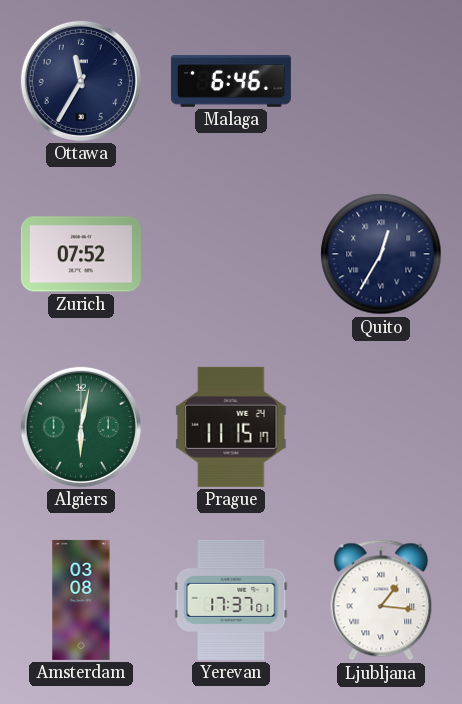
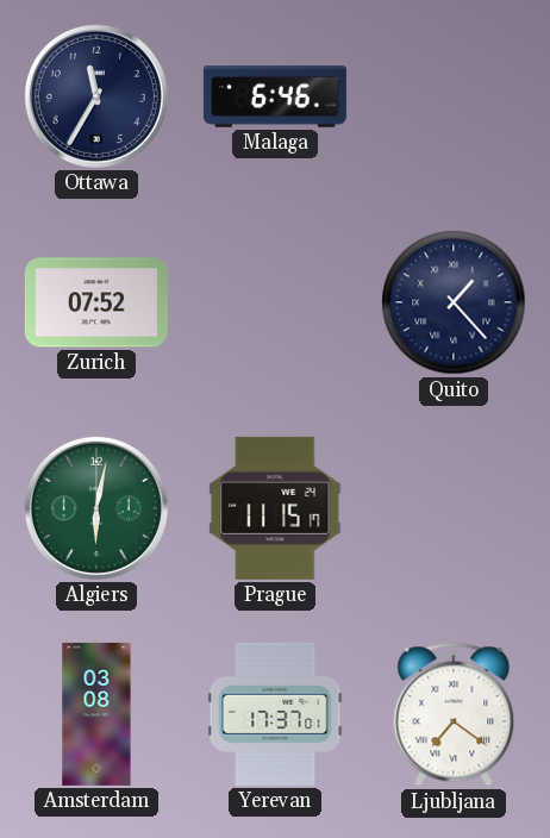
Quito: 12:35 -> 1:23
Ljubljana: 1:16 -> 7:21
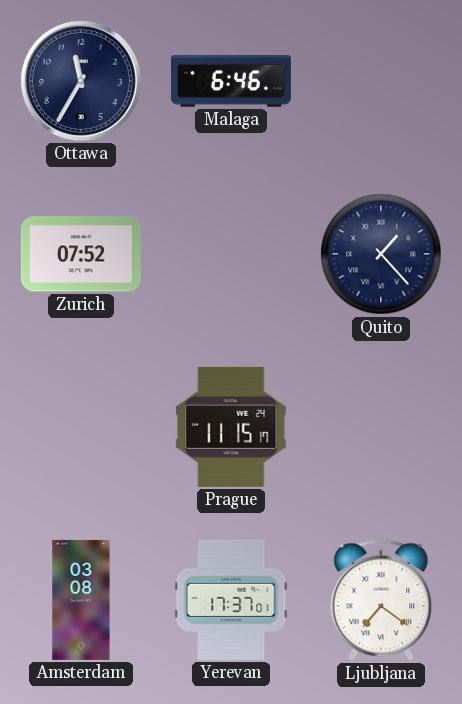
Algiers: 6:02 -> none
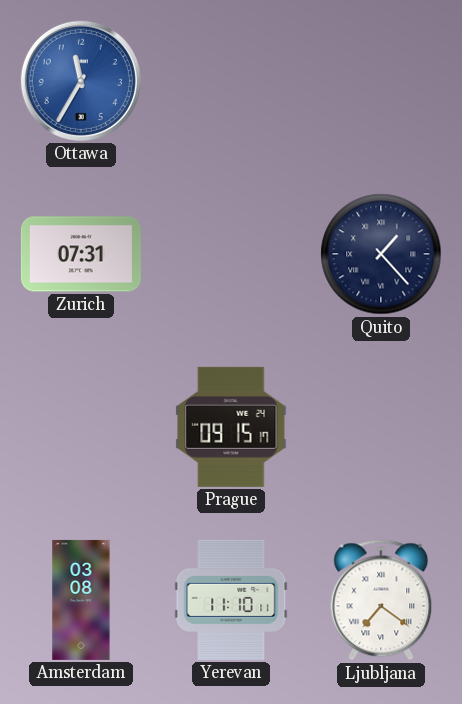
Ottawa dial: navy -> blue
Malaga: 6:46 -> none
Zurich: 07:52 -> 07:31
Prague: 11:15 -> 09:15
Yerevan: 17:37 -> 11:10
